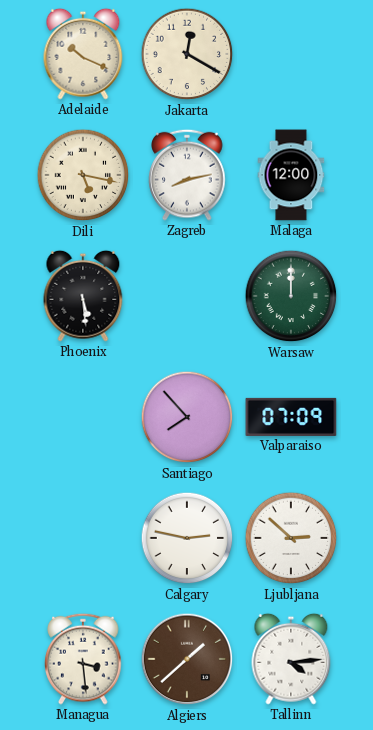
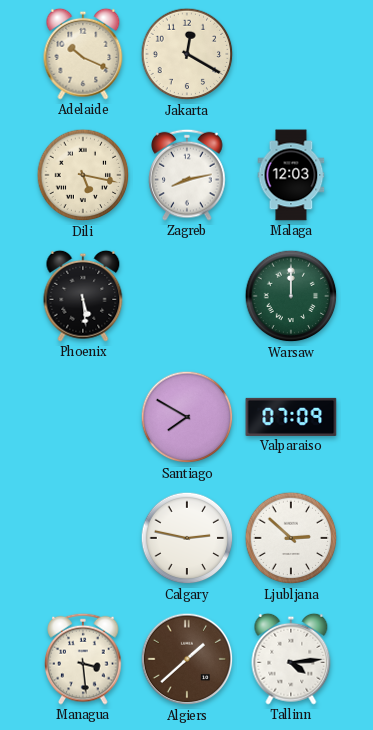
Malaga: 12:00 -> 12:03
Santiago: 7:53 -> 7:50
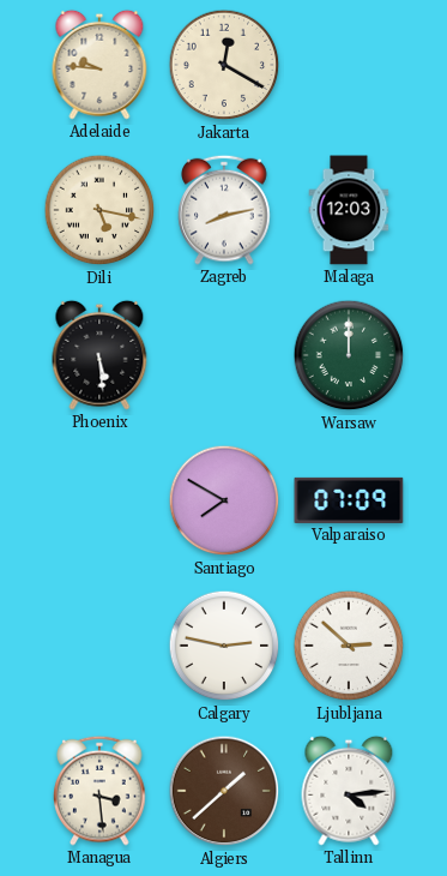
Adelaide: 10:19 -> 9:46
